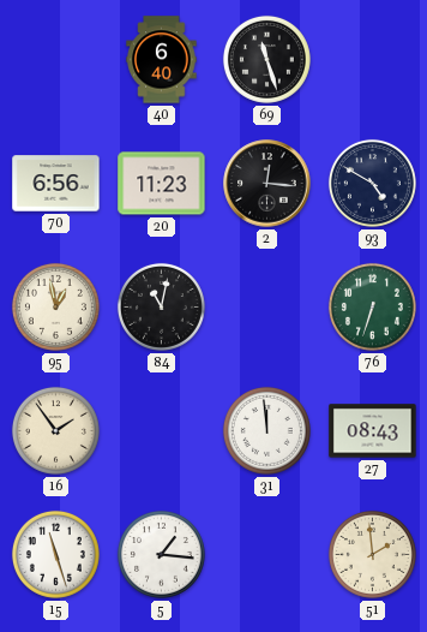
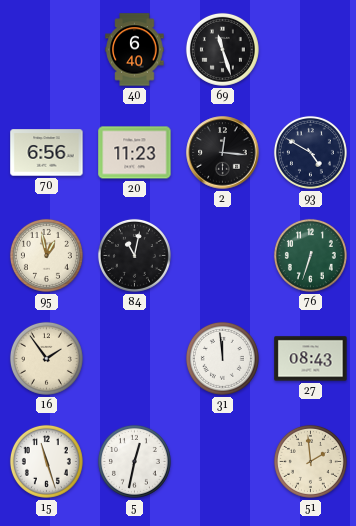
5: 1:16 -> 12:32
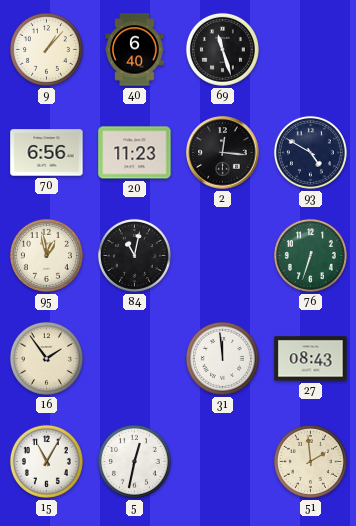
9: none -> 1:07
15: 11:27 -> 11:05
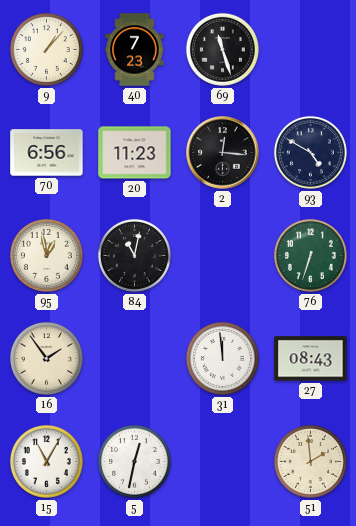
40: 6:40 -> 7:23
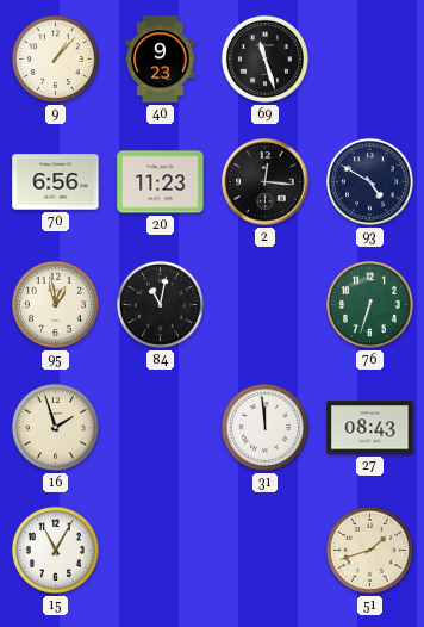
40: 7:23 -> 9:23
16: 1:54 -> 1:57
5: 12:32 -> none
51: 1:59 -> 1:42
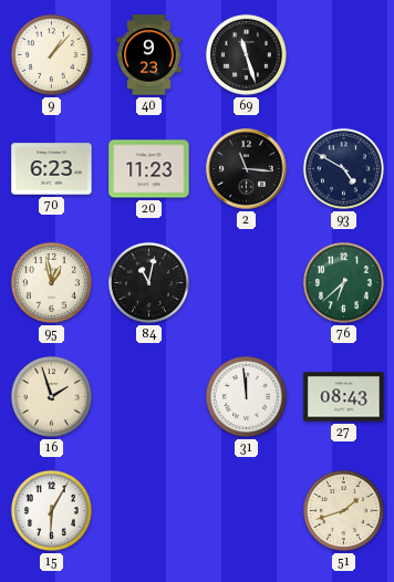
70: 6:56 -> 6:23
2: 12:16 -> 11:16
76: 6:33 -> 6:38
15: 11:05 -> 6:05
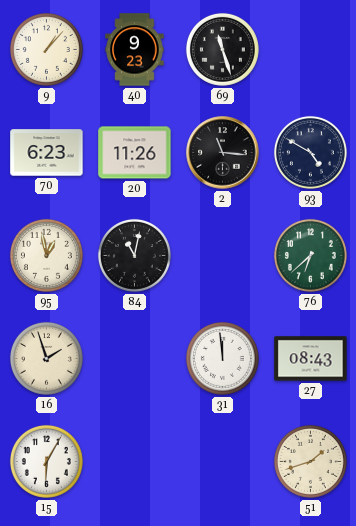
20: 11:23 -> 11:26
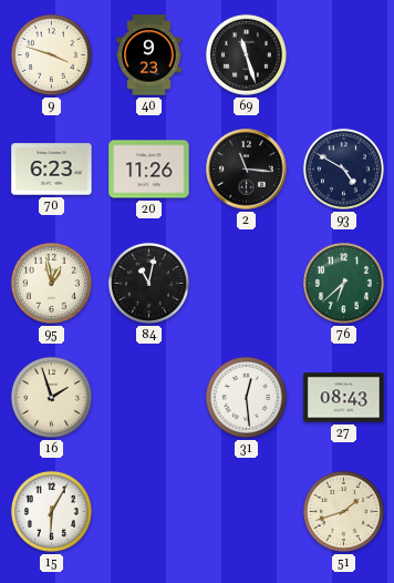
9: 1:07 -> 3:48
31: 11:59 -> 12:29
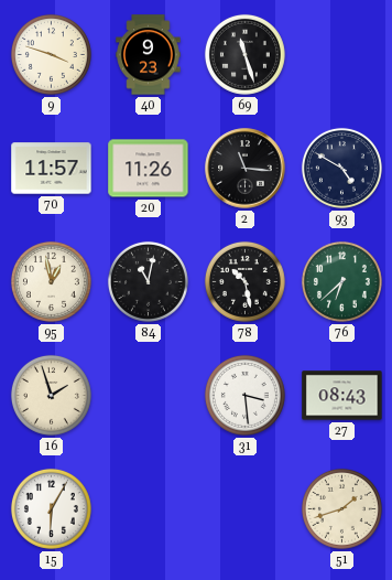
70: 6:23 -> 11:57
78: none -> 10:28
31: 12:29 -> 3:29
